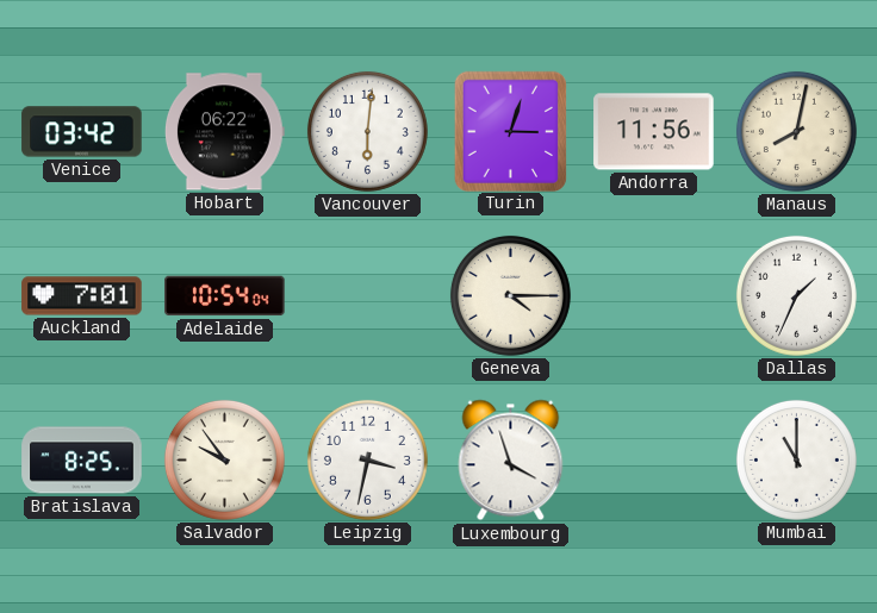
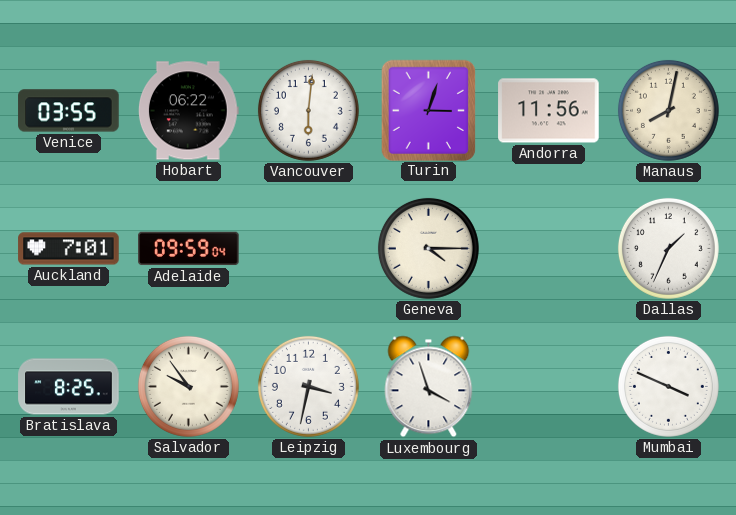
Venice: 03:42 -> 03:55
Adelaide: 10:54 -> 09:59
Mumbai: 11:00 -> 3:49
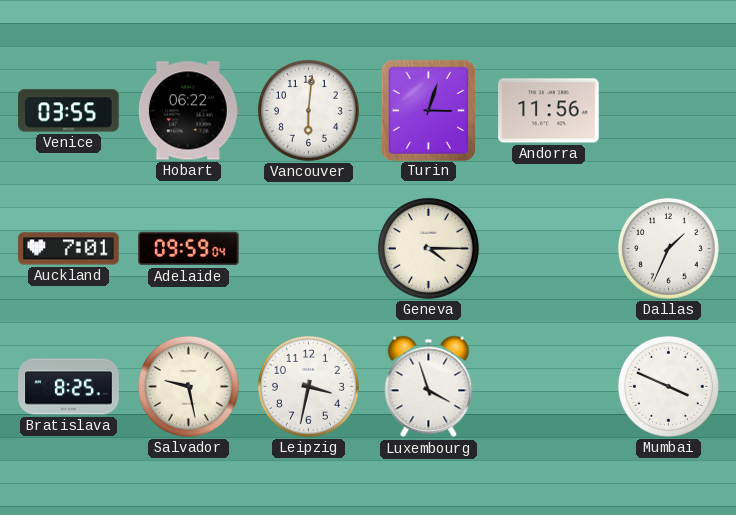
Manaus: 8:02 -> none
Salvador: 9:54 -> 9:28
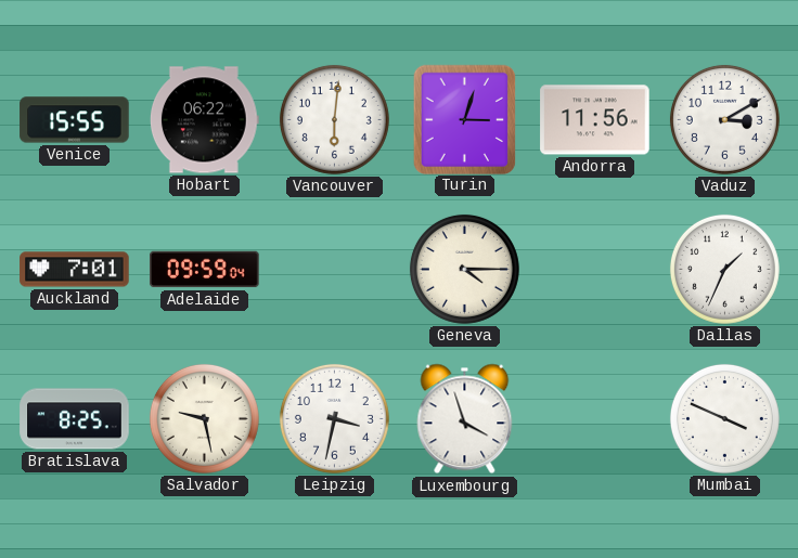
Venice: 03:55 -> 15:55
Vaduz: none -> 3:10
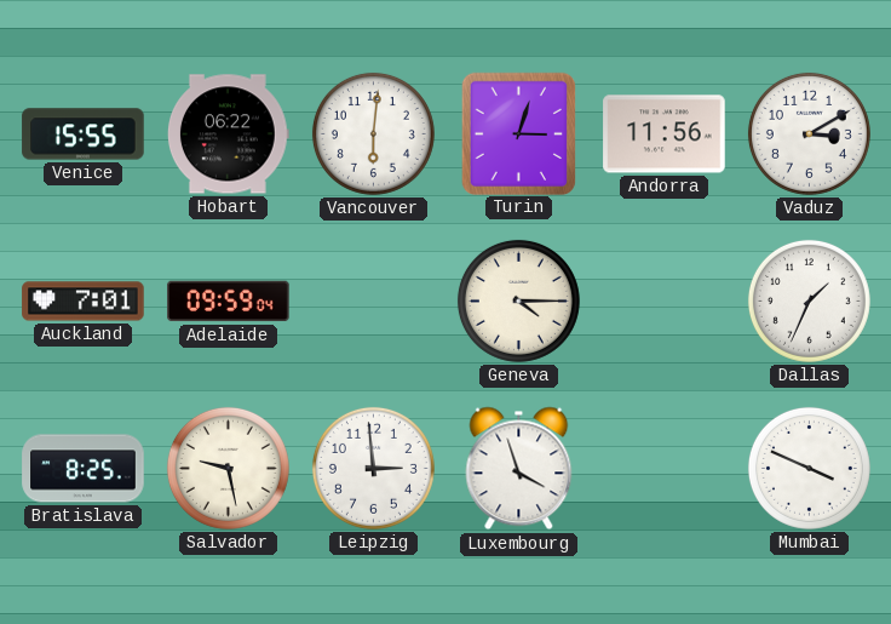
Leipzig: 3:32 -> 2:59
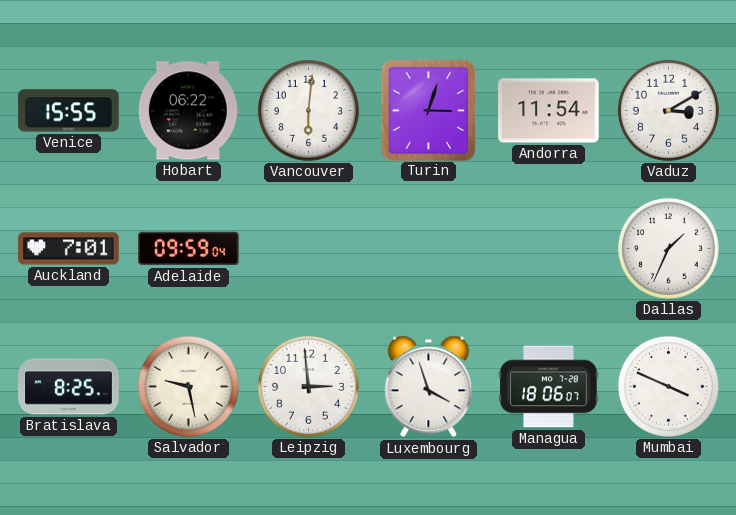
Andorra: 11:56 -> 11:54
Geneva: 4:15 -> none
Managua: none -> 18:06
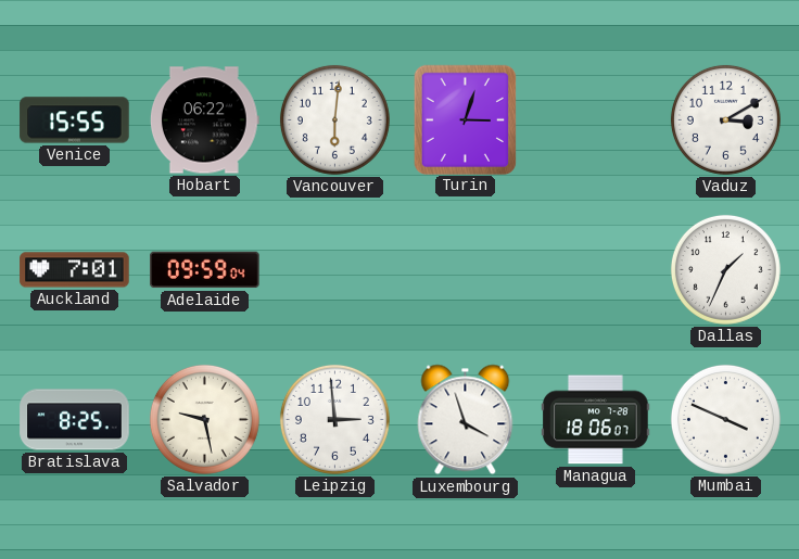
Andorra: 11:54 -> none
